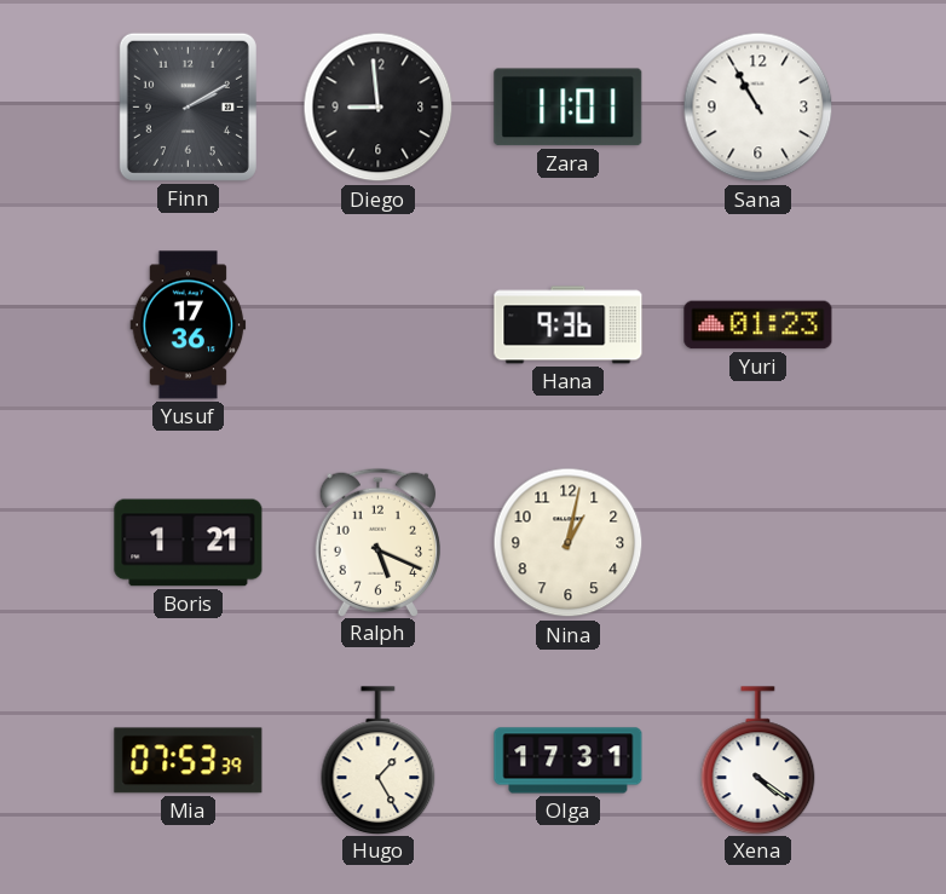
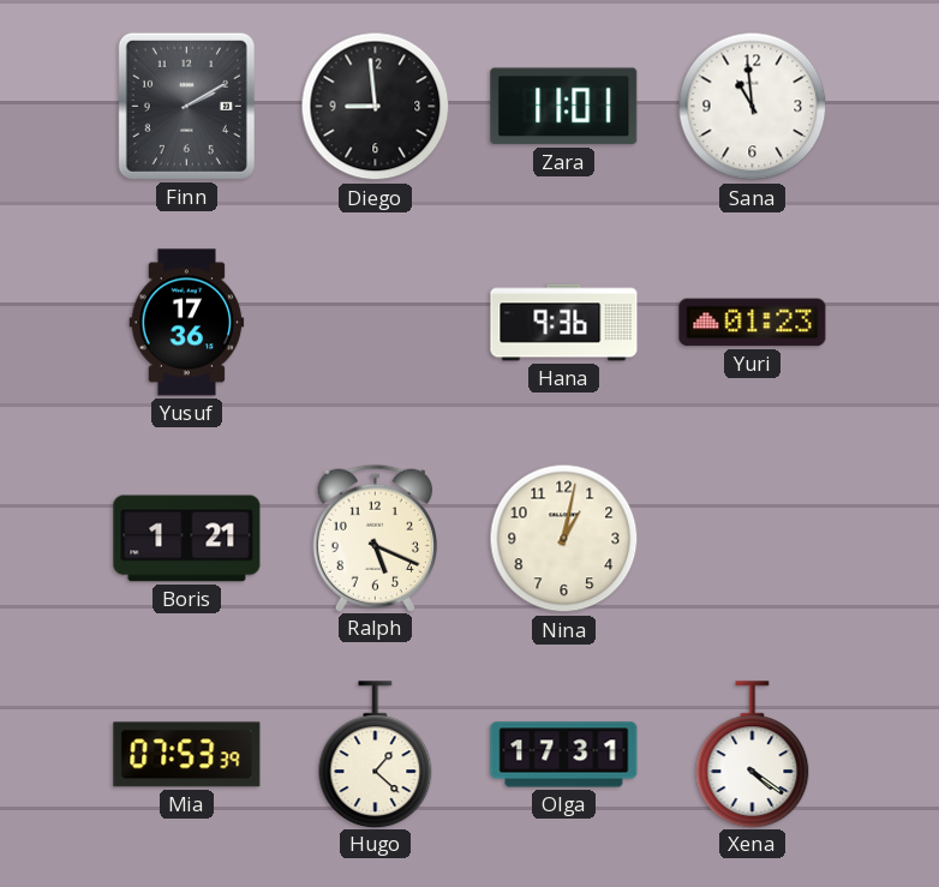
Sana: 10:55 -> 10:59
Hugo: 1:25 -> 1:22
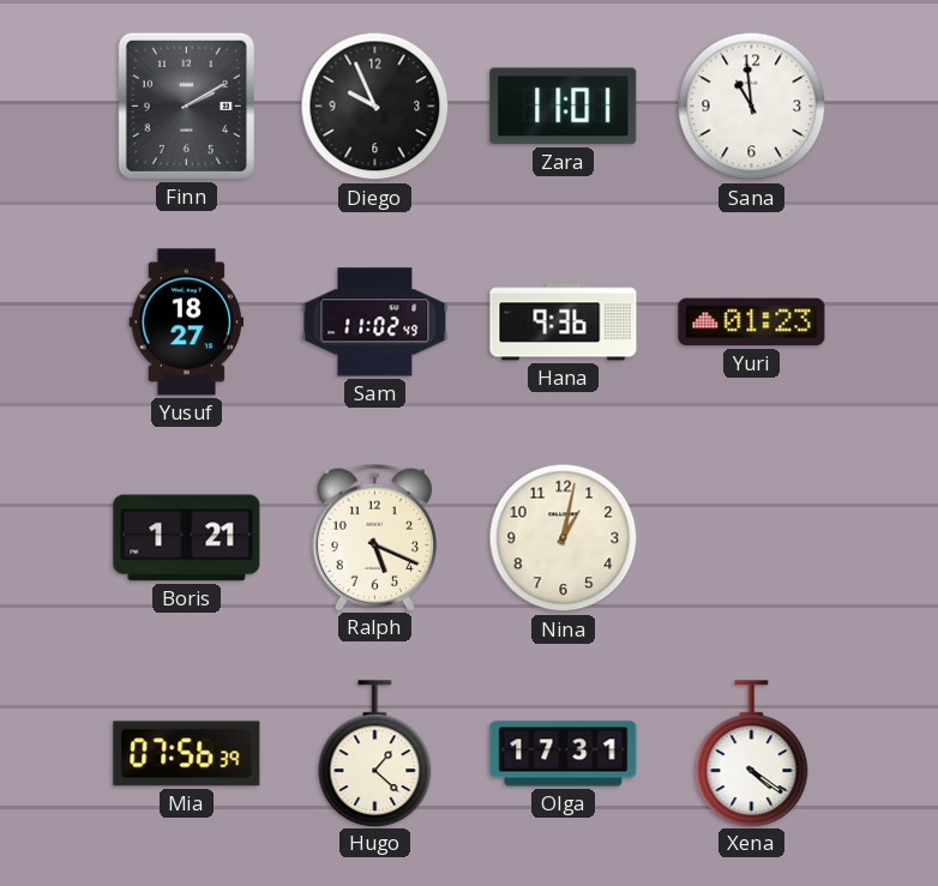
Diego: 8:59 -> 9:56
Yusuf: 17:36 -> 18:27
Sam: none -> 11:02
Mia: 07:53 -> 07:56
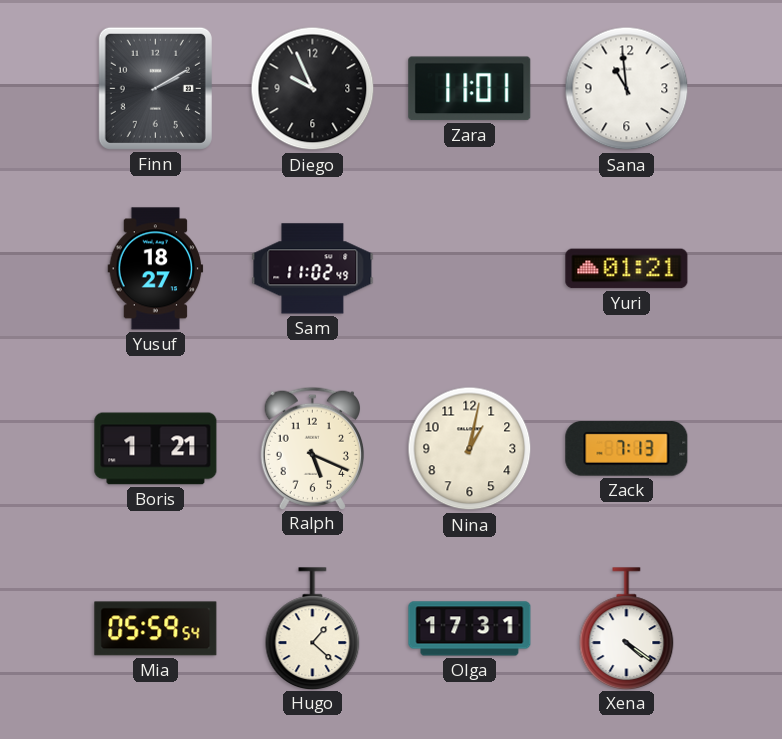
Hana: 9:36 -> none
Yuri: 01:23 -> 01:21
Zack: none -> 7:13
Mia: 07:56 -> 05:59
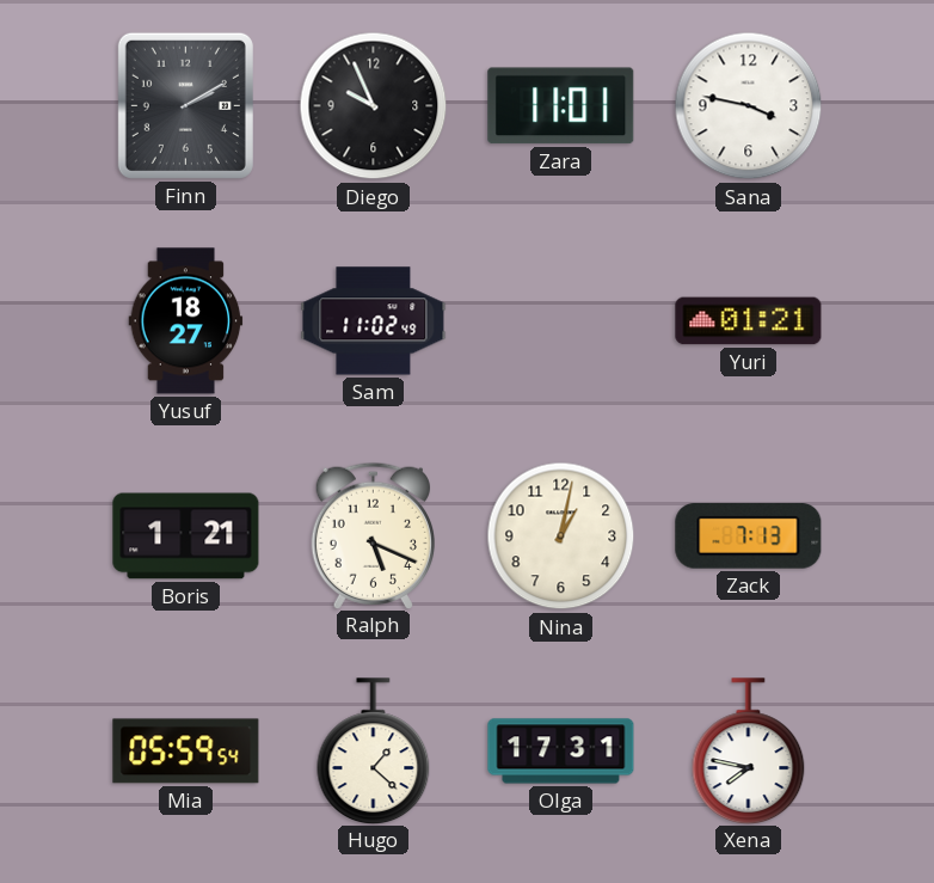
Sana: 10:59 -> 3:47
Xena: 4:21 -> 7:47
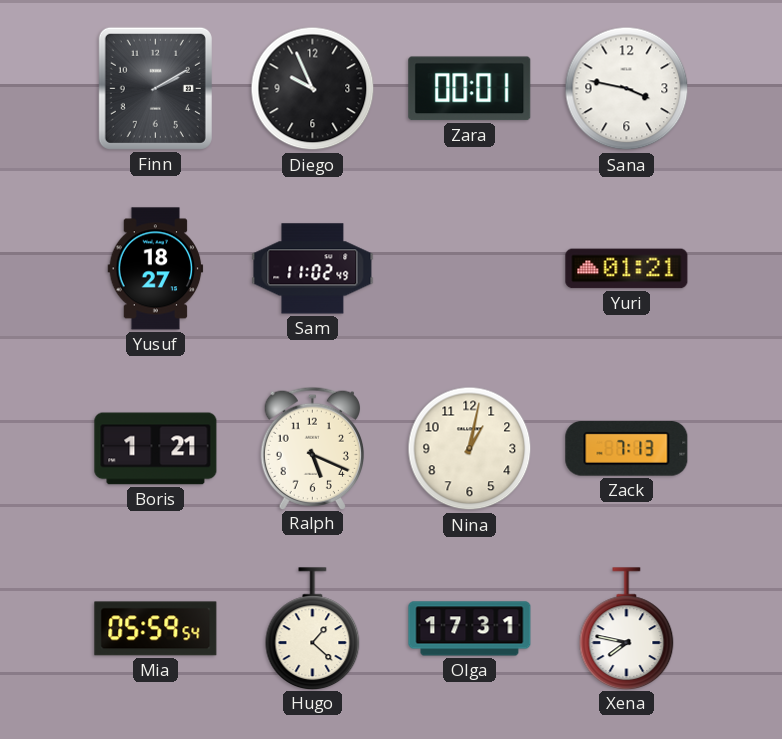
Zara: 11:01 -> 00:01
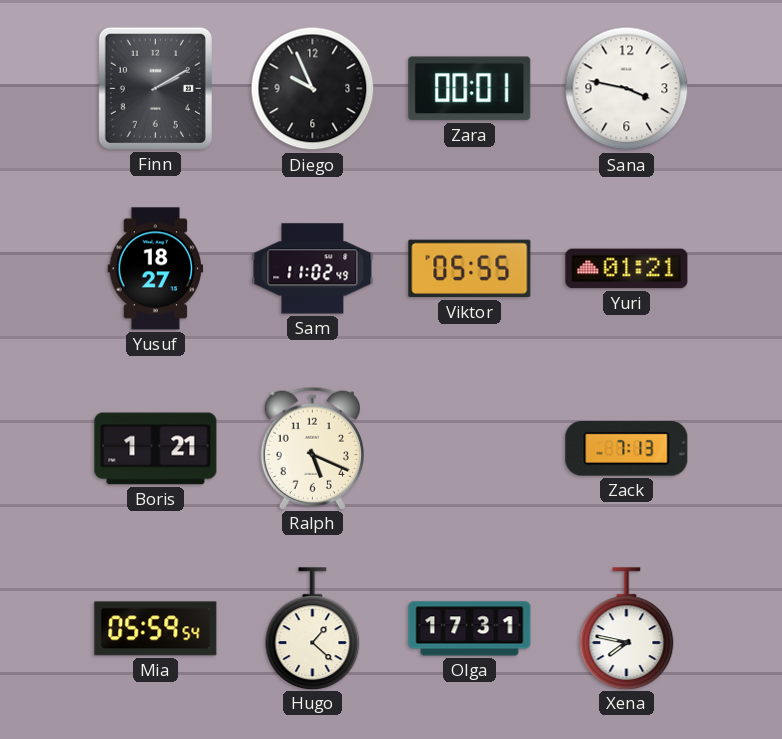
Viktor: none -> 05:55
Nina: 1:02 -> none
